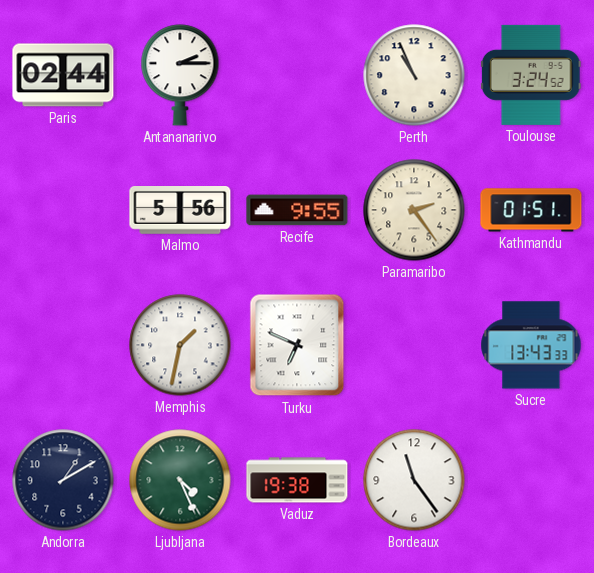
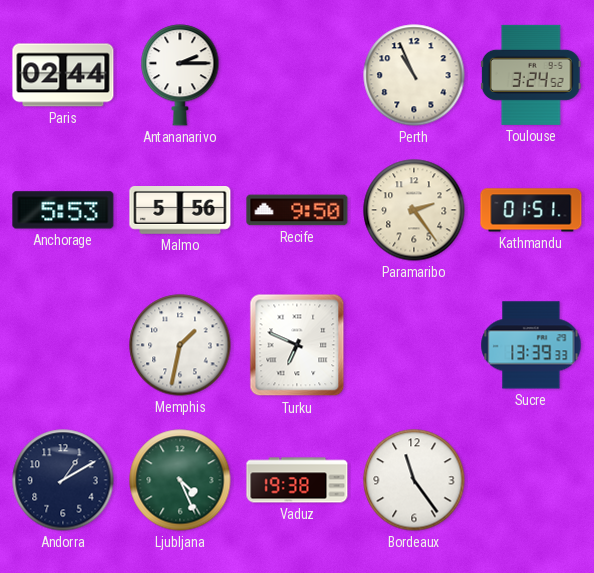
Anchorage: none -> 5:53
Recife: 9:55 -> 9:50
Sucre: 13:43 -> 13:39
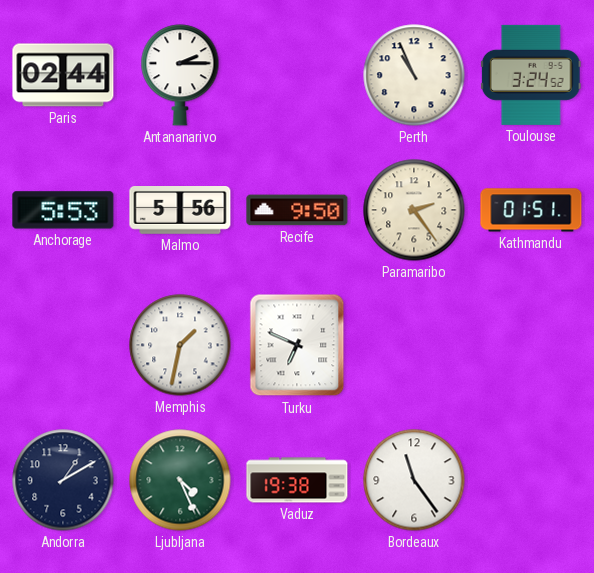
Sucre: 13:39 -> none
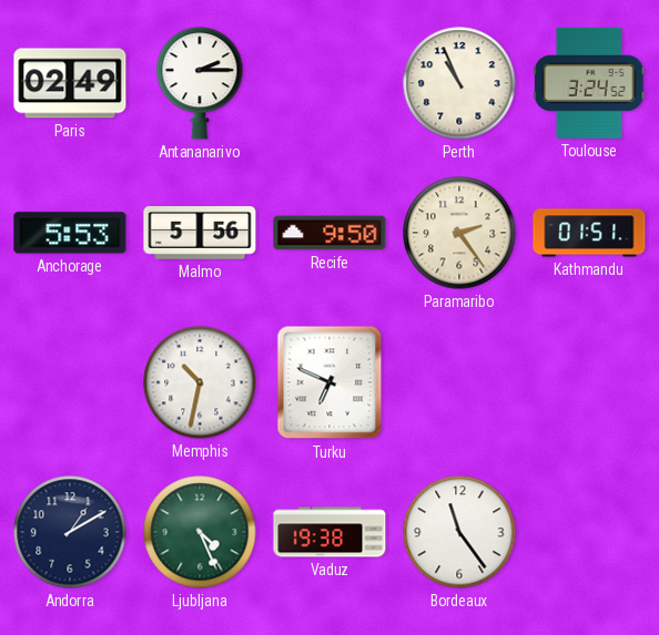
Paris: 02:44 -> 02:49
Memphis: 1:32 -> 10:32
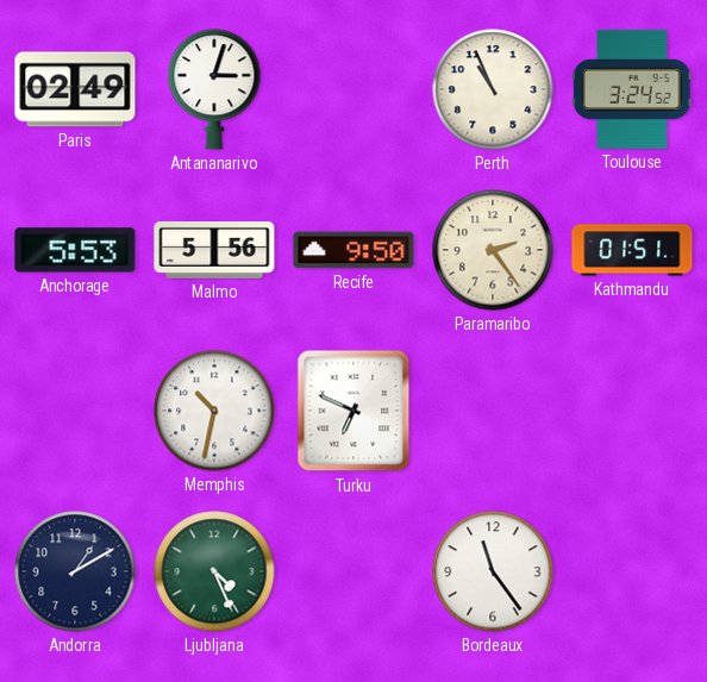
Antananarivo: 2:15 -> 3:03
Vaduz: 19:38 -> none
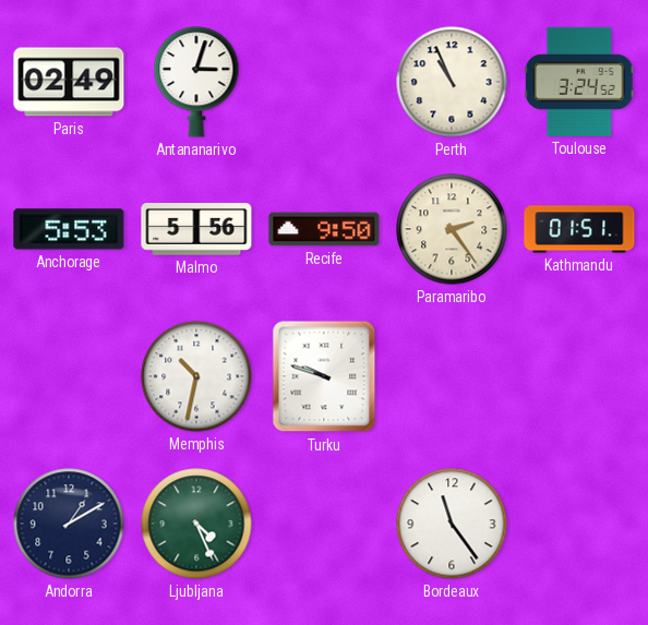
Turku: 6:49 -> 9:48
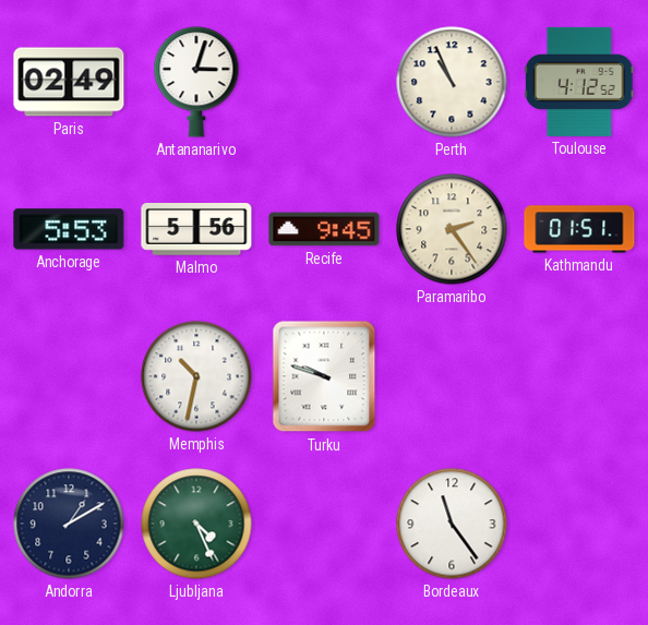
Toulouse: 3:24 -> 4:12
Recife: 9:50 -> 9:45
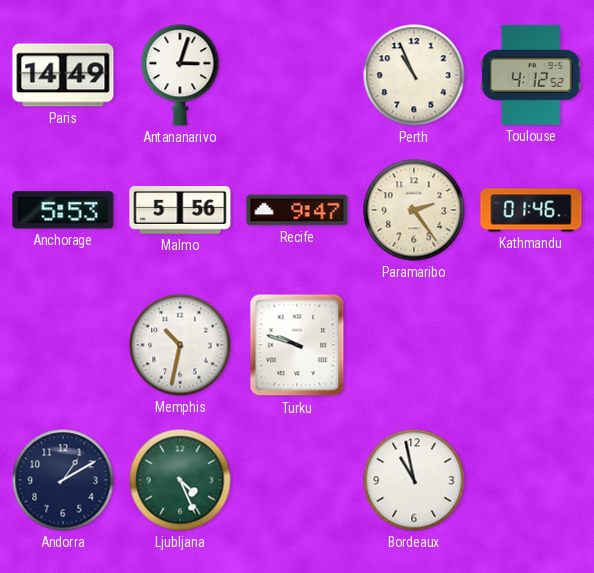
Paris: 02:49 -> 14:49
Recife: 9:45 -> 9:47
Kathmandu: 01:51 -> 01:46
Bordeaux: 11:24 -> 10:58
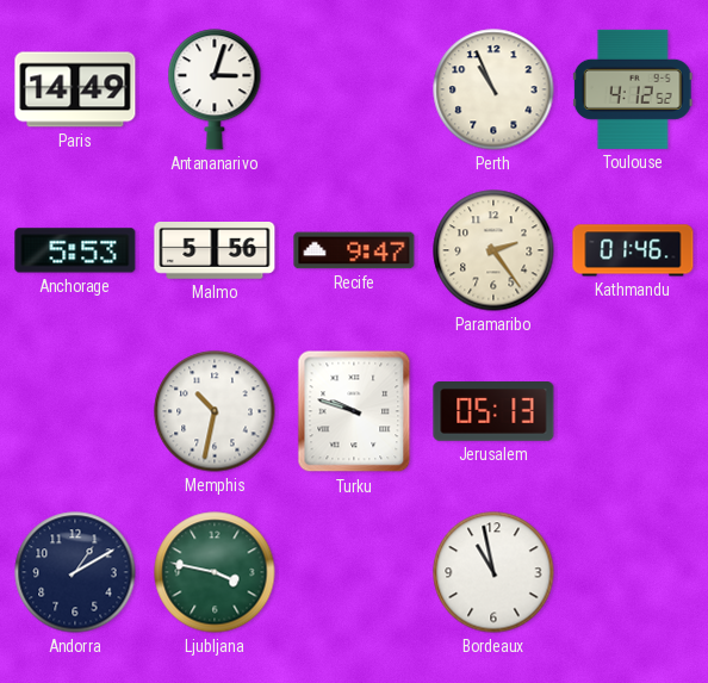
Jerusalem: none -> 05:13
Ljubljana: 4:26 -> 3:47
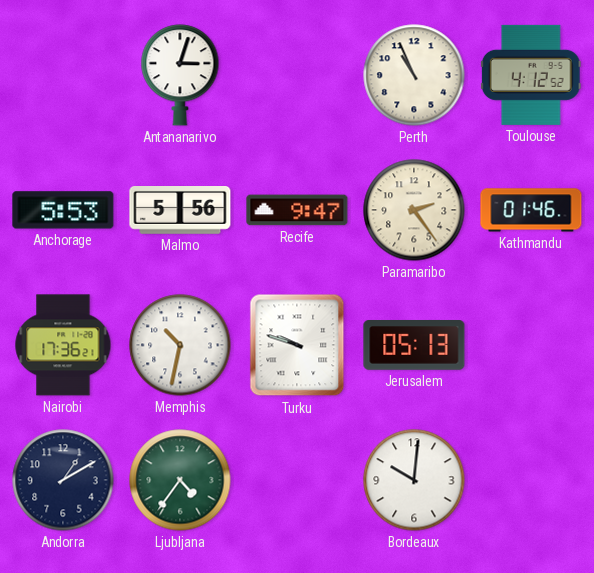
Paris: 14:49 -> none
Nairobi: none -> 17:36
Ljubljana: 3:47 -> 4:36
Bordeaux: 10:58 -> 10:01
